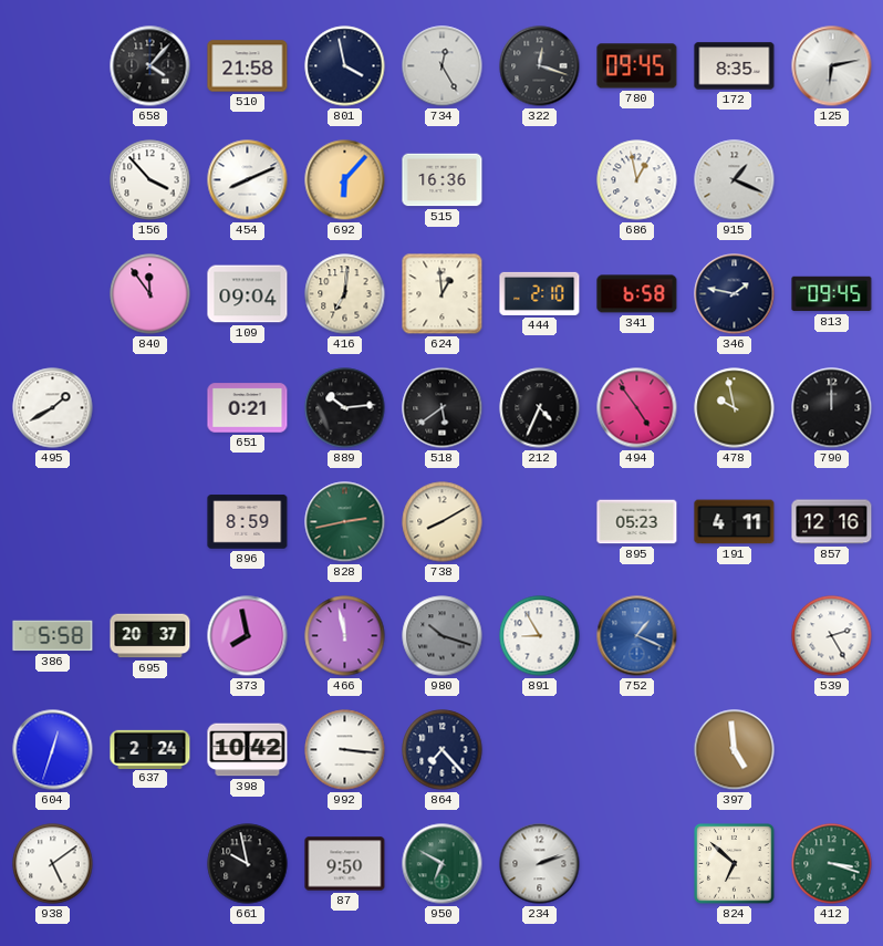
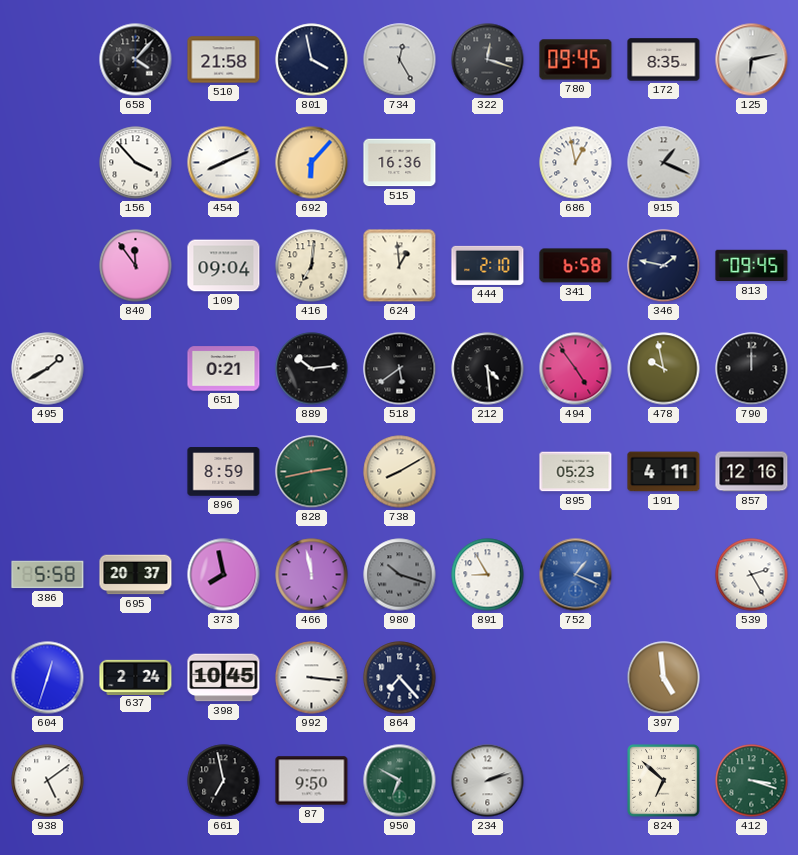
212: 4:34 -> 4:29
398: 10:42 -> 10:45
661: 9:58 -> 6:58
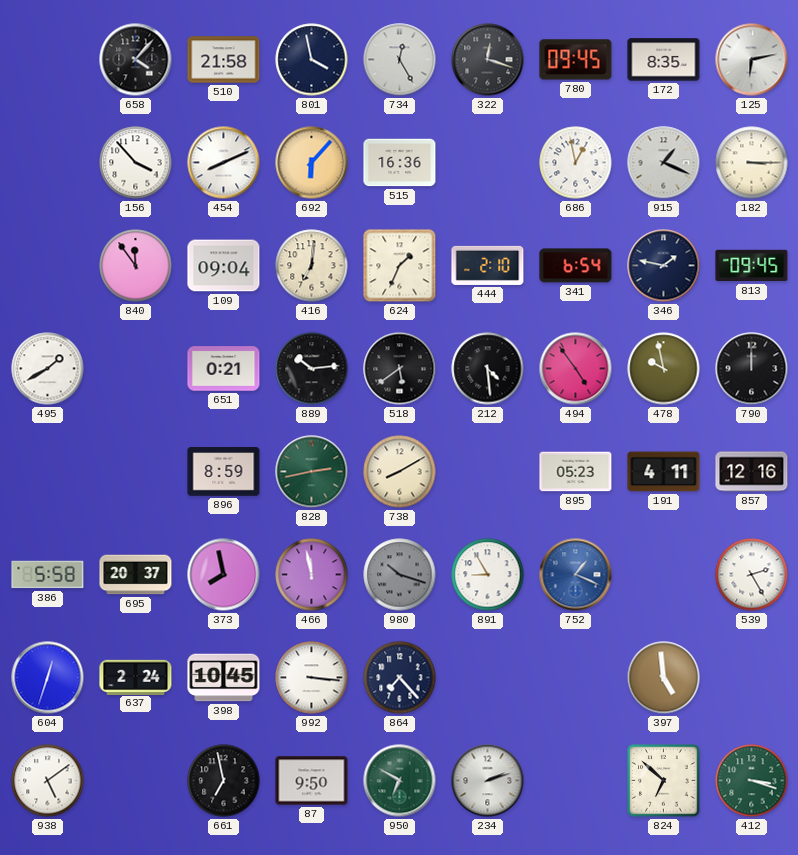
182: none -> 3:15
624: 12:59 -> 1:34
341: 6:58 -> 6:54
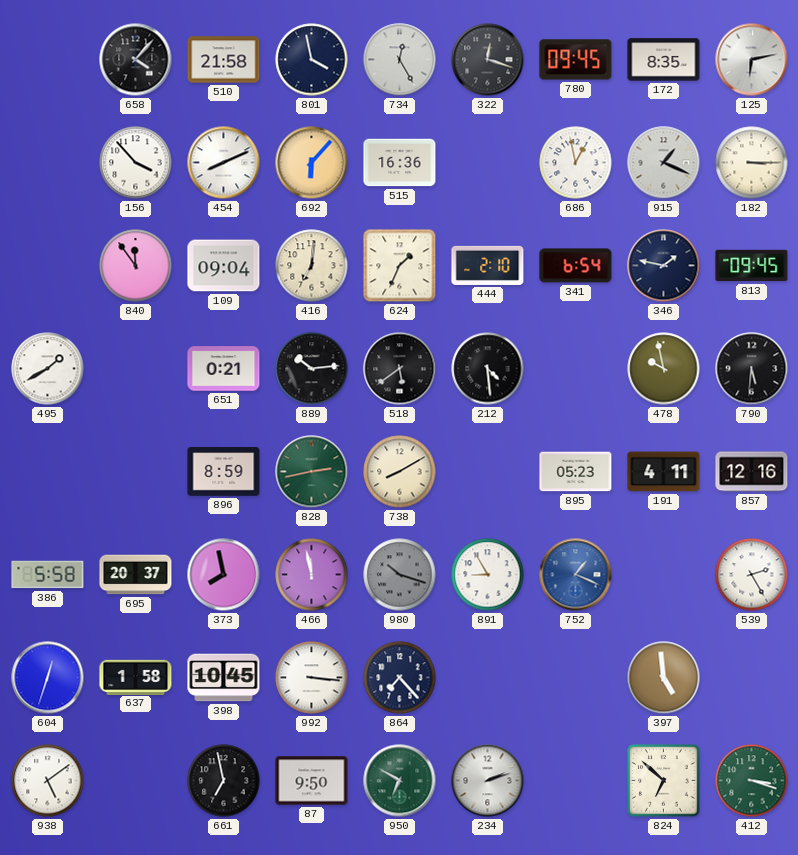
494: 4:54 -> none
790: 12:00 -> 5:31
637: 2:24 -> 1:58
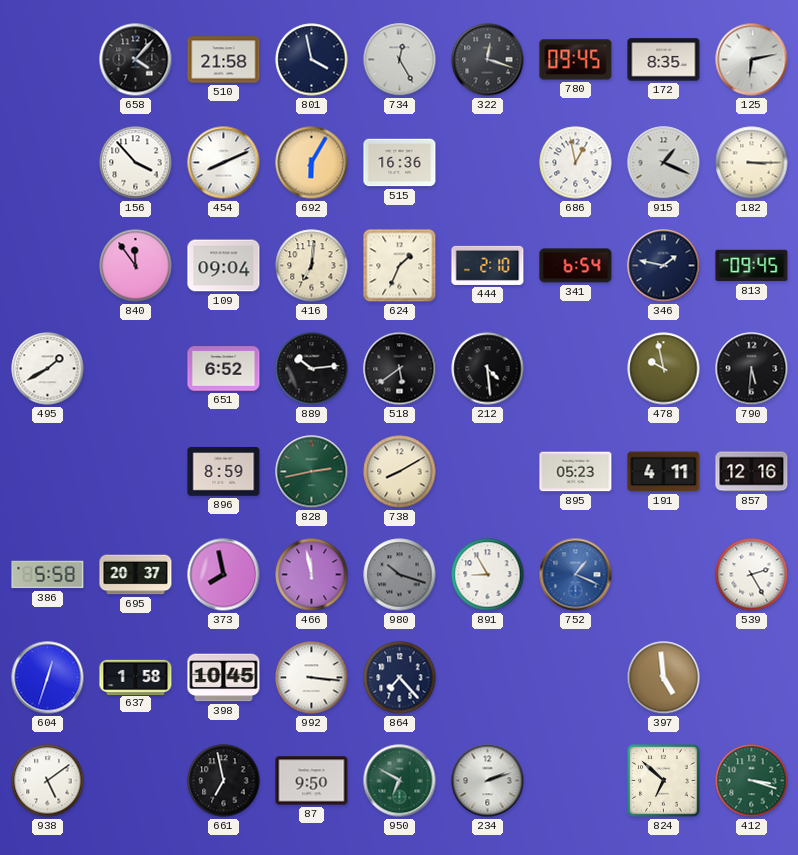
692: 6:07 -> 6:05
651: 0:21 -> 6:52
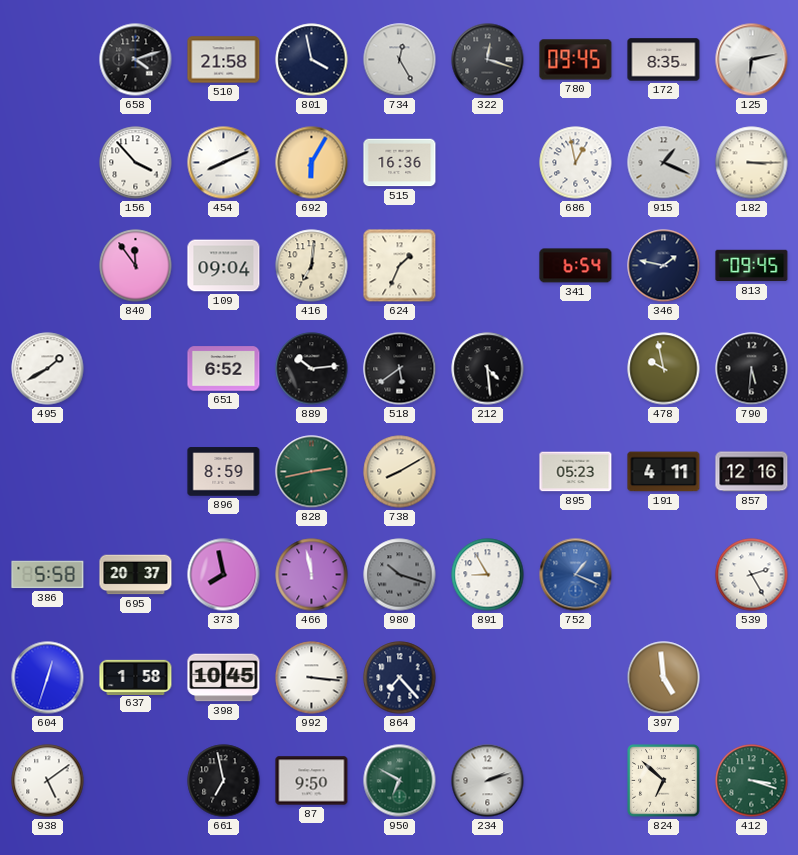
658: 4:07 -> 4:12
444: 2:10 -> none
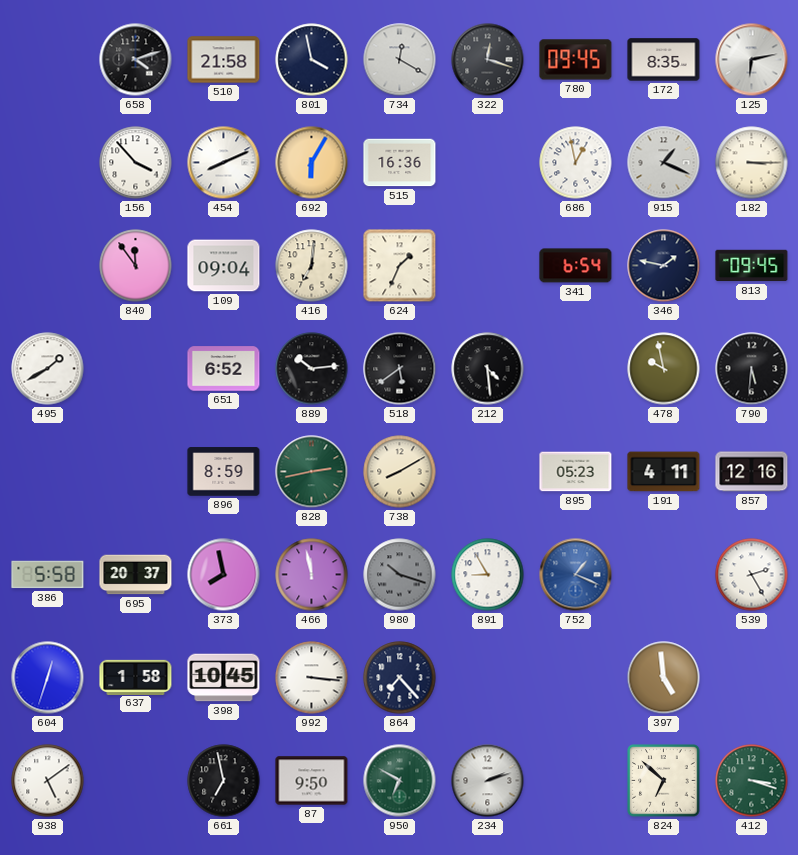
734: 12:25 -> 12:20
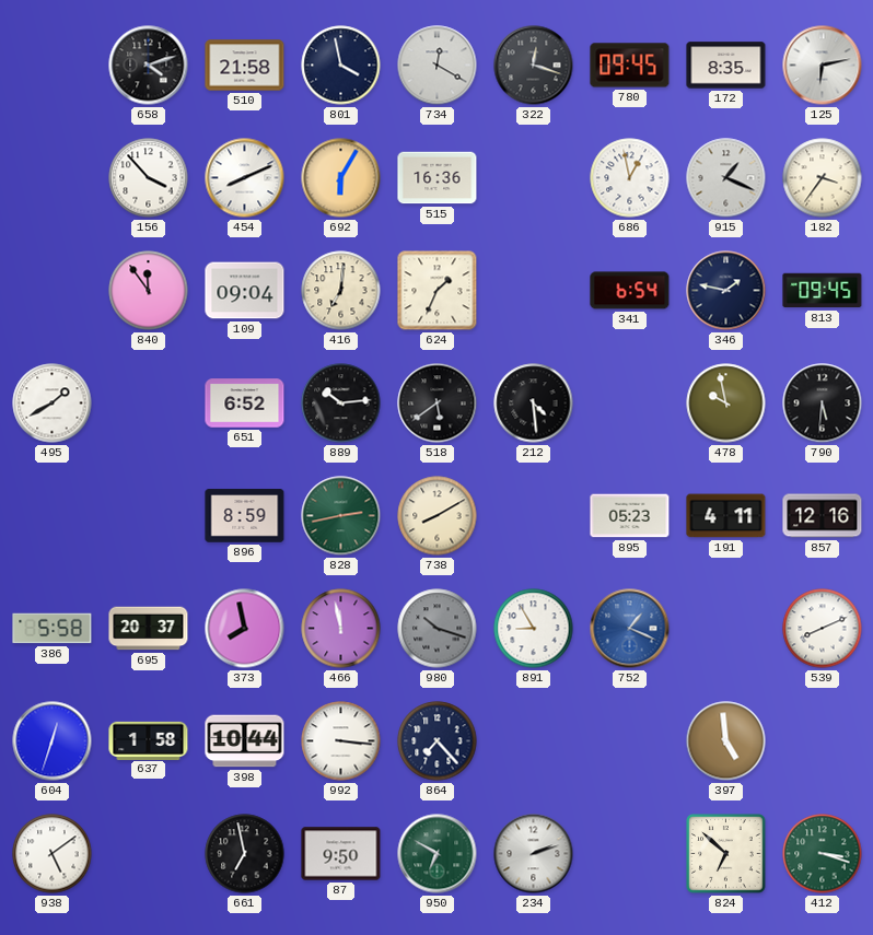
182: 3:15 -> 3:36
539: 2:25 -> 8:11
398: 10:45 -> 10:44
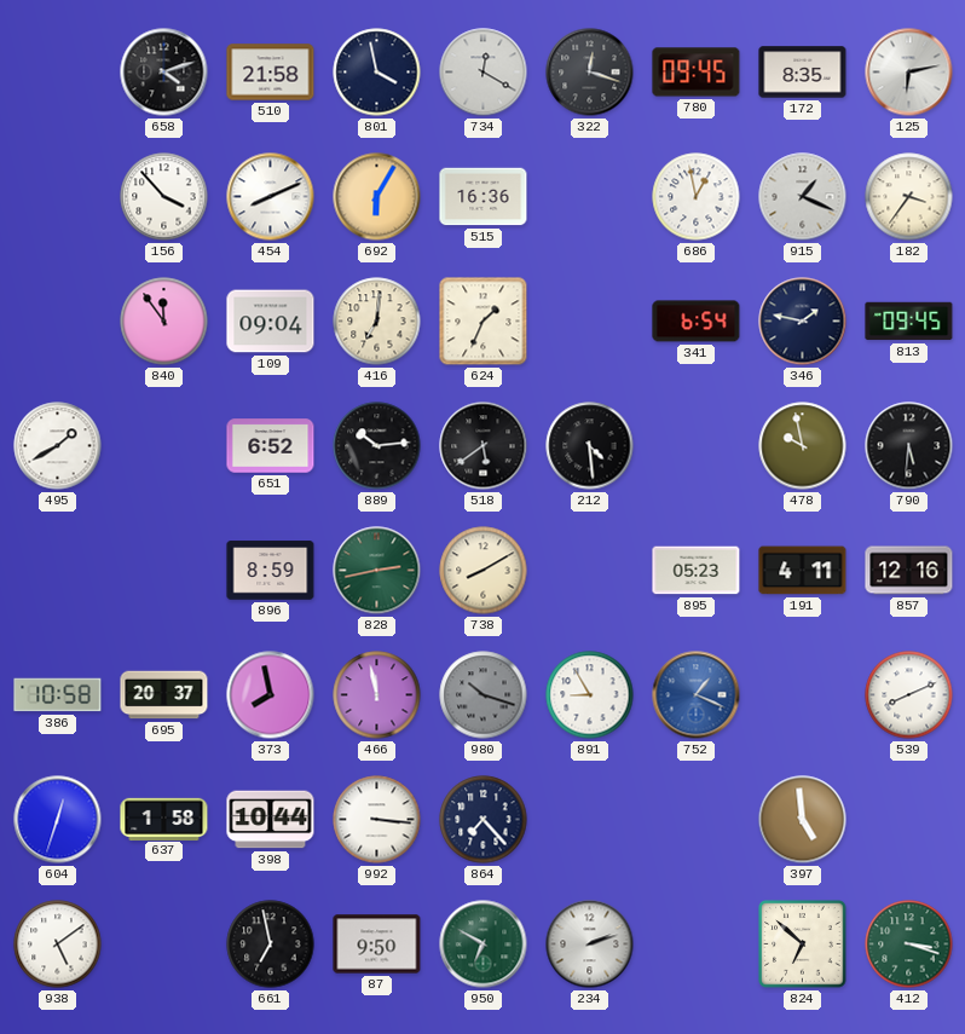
386: 5:58 -> 10:58
